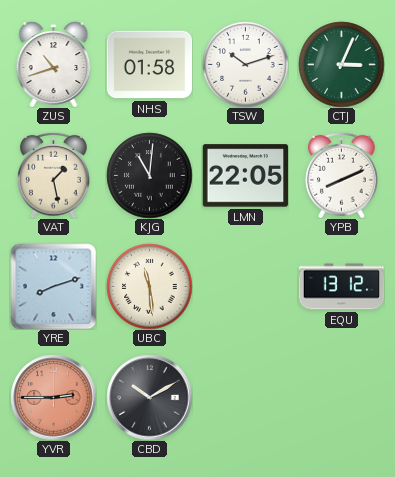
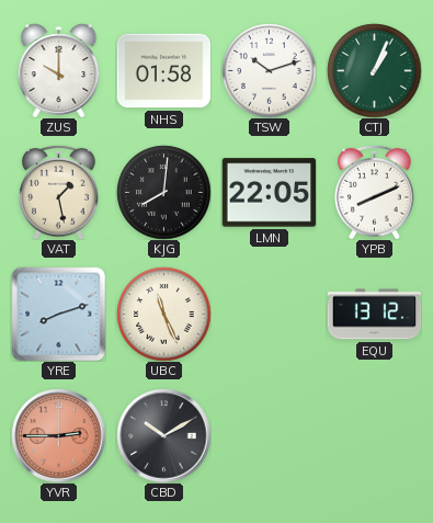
ZUS: 10:42 -> 10:00
CTJ: 3:04 -> 1:04
KJG: 11:01 -> 8:01
UBC: 11:29 -> 11:26
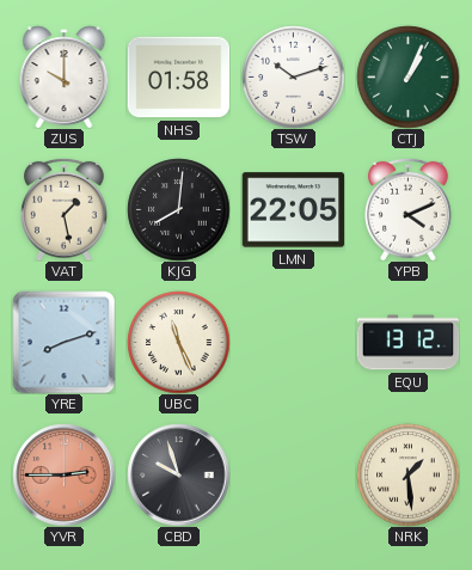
YPB: 8:11 -> 4:11
CBD: 10:10 -> 9:57
NRK: none -> 1:29
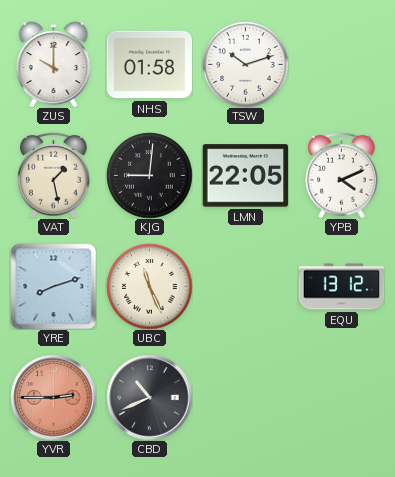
CTJ: 1:04 -> none
KJG: 8:01 -> 9:01
CBD: 9:57 -> 10:41
NRK: 1:29 -> none
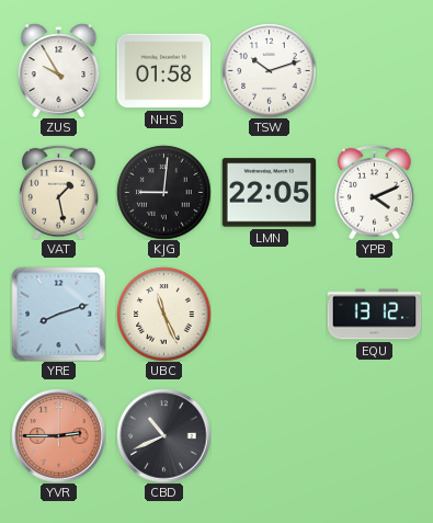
ZUS: 10:00 -> 9:55
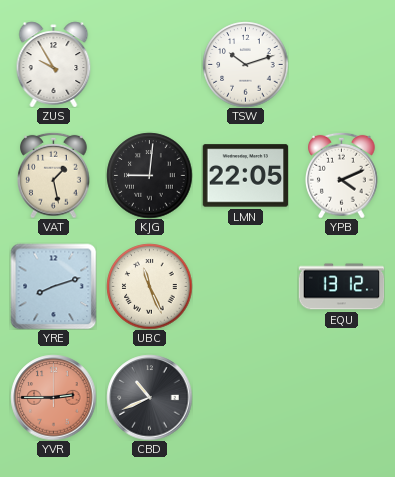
NHS: 01:58 -> none
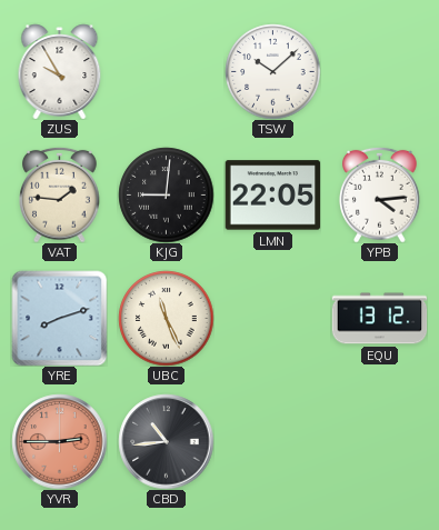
TSW: 10:12 -> 10:08
VAT: 1:28 -> 1:46
YPB: 4:11 -> 4:14
CBD: 10:41 -> 10:44
